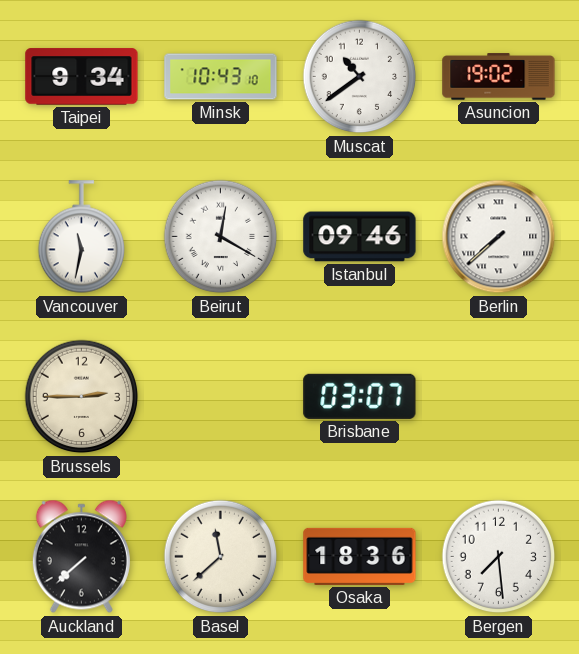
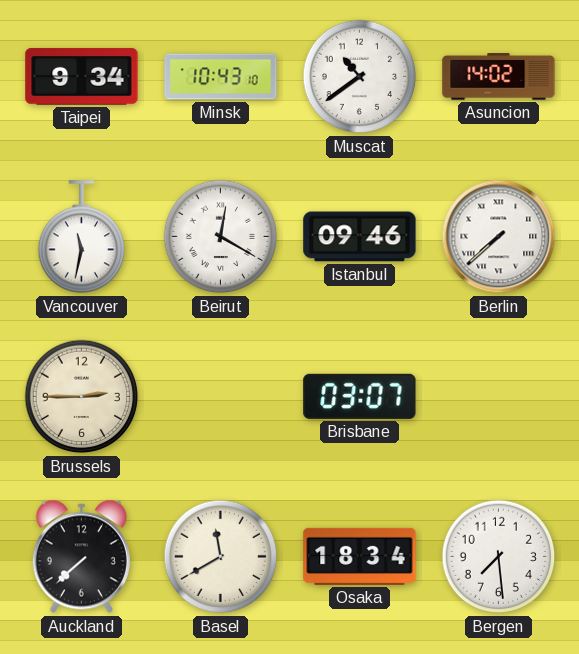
Asuncion: 19:02 -> 14:02
Basel: 11:38 -> 11:40
Osaka: 18:36 -> 18:34
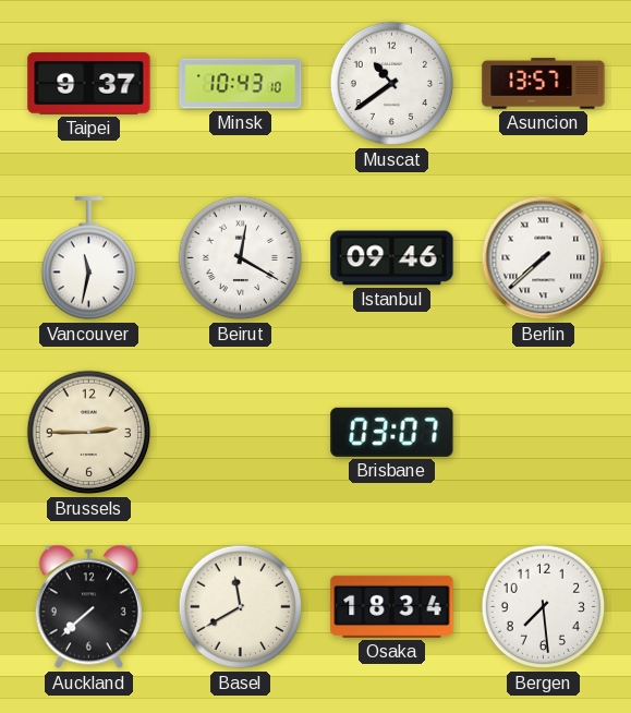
Taipei: 9:34 -> 9:37
Asuncion: 14:02 -> 13:57
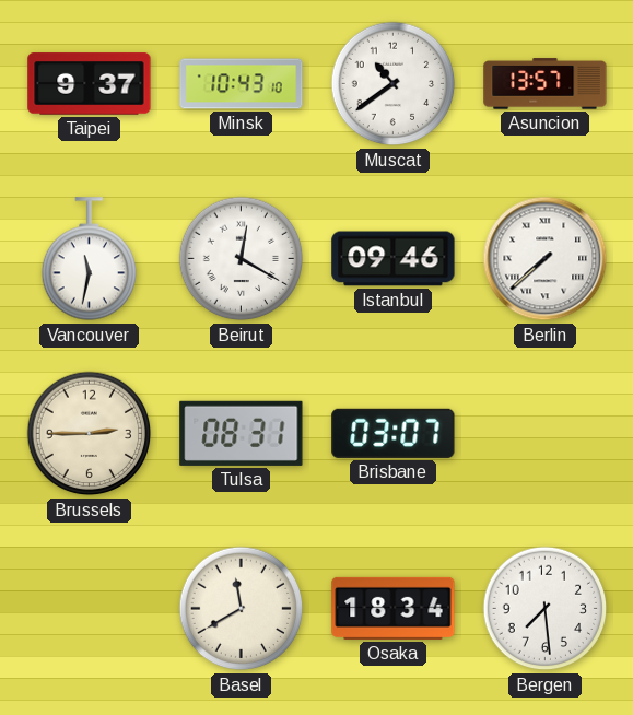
Tulsa: none -> 08:31
Auckland: 7:38 -> none
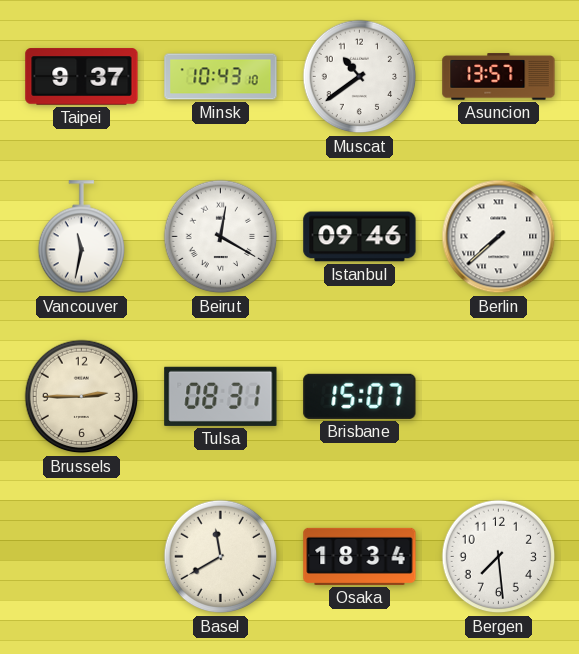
Brisbane: 03:07 -> 15:07
